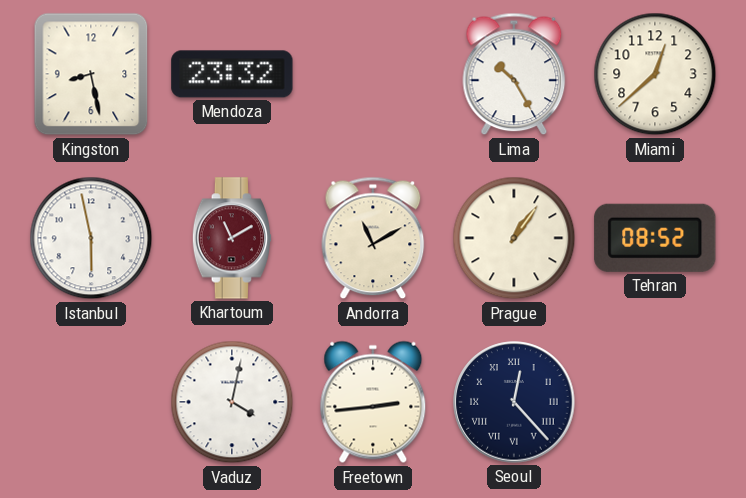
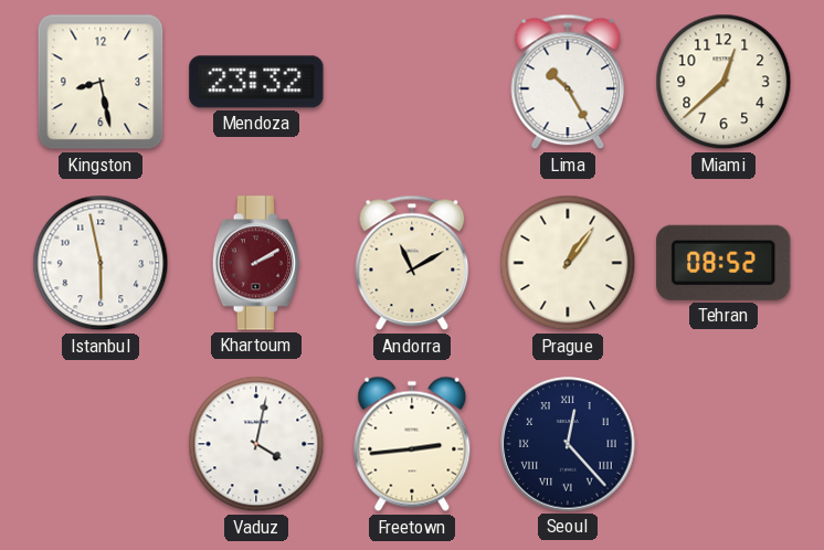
Khartoum: 11:10 -> 2:10
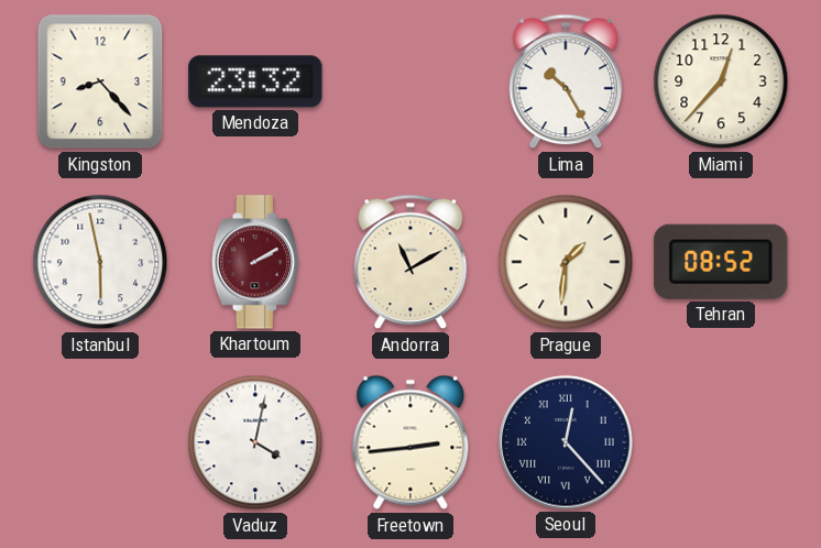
Kingston: 8:28 -> 8:23
Miami: 12:38 -> 12:37
Prague: 1:06 -> 1:31
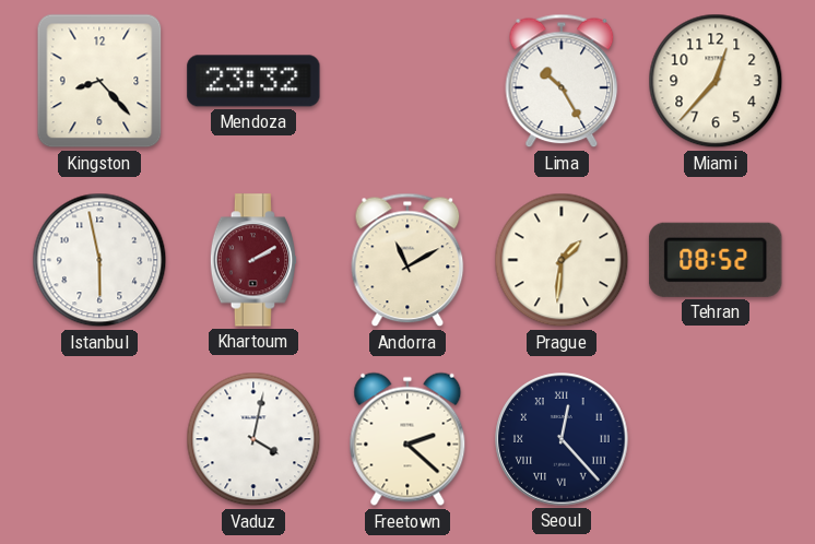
Freetown: 2:44 -> 2:22
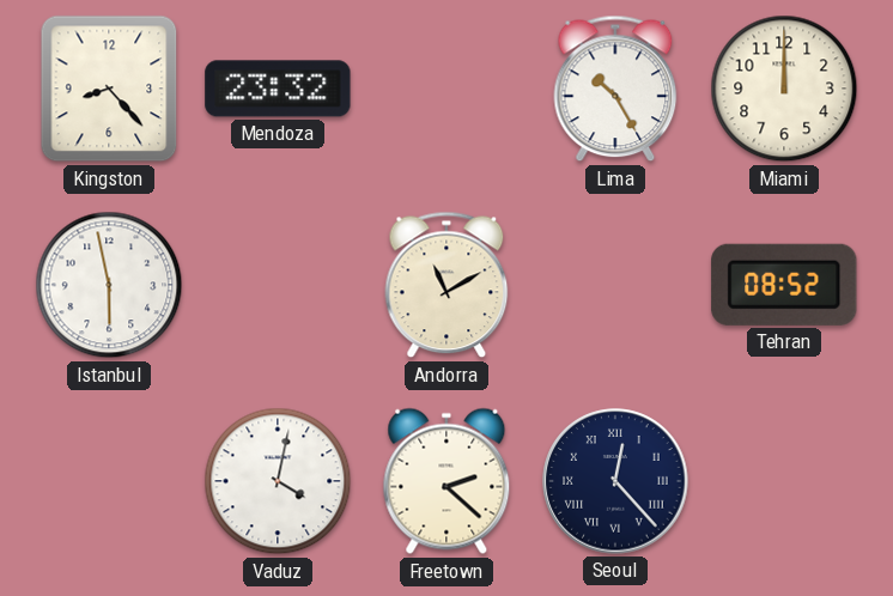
Miami: 12:37 -> 12:00
Khartoum: 2:10 -> none
Prague: 1:31 -> none
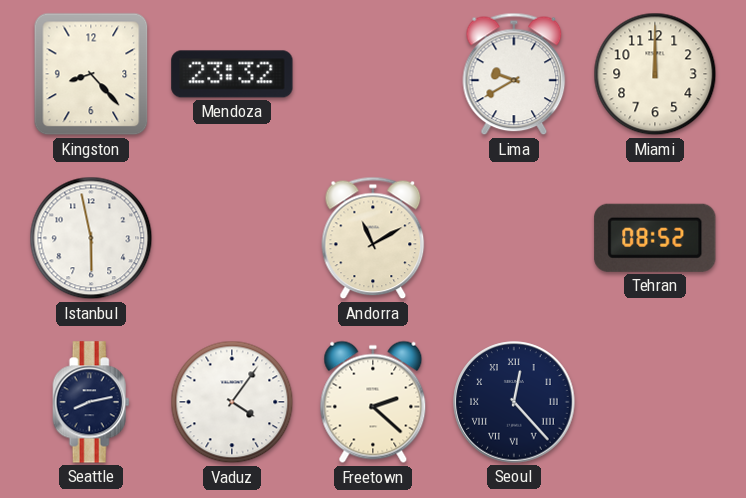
Lima: 10:25 -> 9:40
Seattle: none -> 8:13
Vaduz: 4:02 -> 4:06
